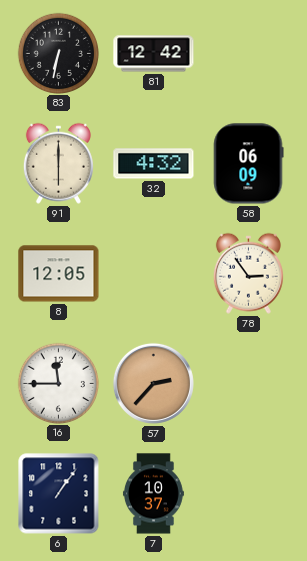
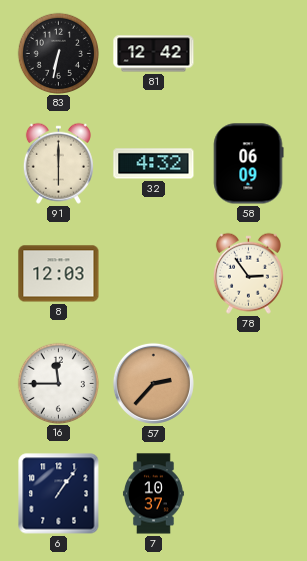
8: 12:05 -> 12:03
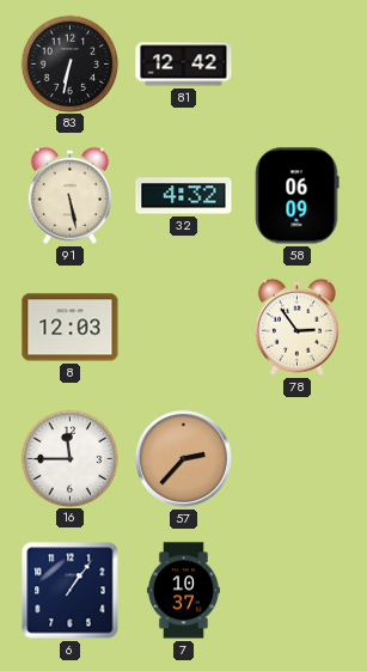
91: 6:00 -> 5:28
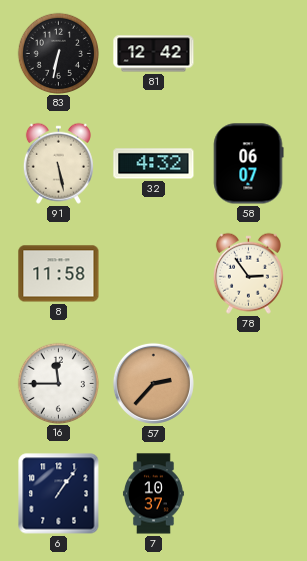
58: 06:09 -> 06:07
8: 12:03 -> 11:58
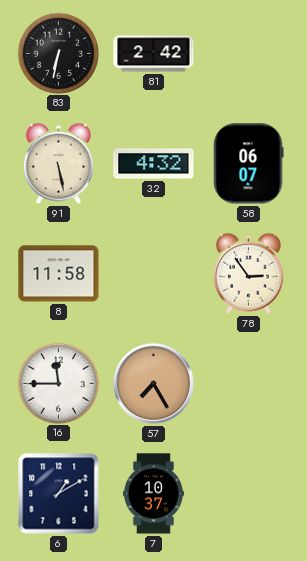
81: 12:42 -> 2:42
57: 2:37 -> 7:25
6: 1:06 -> 1:10
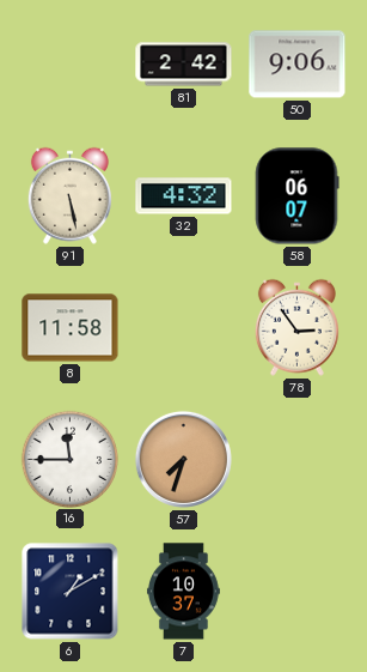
83: 6:32 -> none
50: none -> 9:06
57: 7:25 -> 7:33
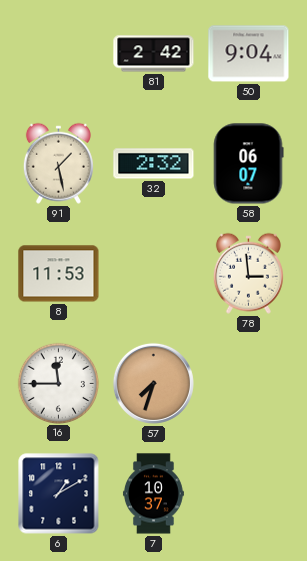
50: 9:06 -> 9:04
91: 5:28 -> 1:28
32: 4:32 -> 2:32
8: 11:58 -> 11:53
78: 2:54 -> 2:59
